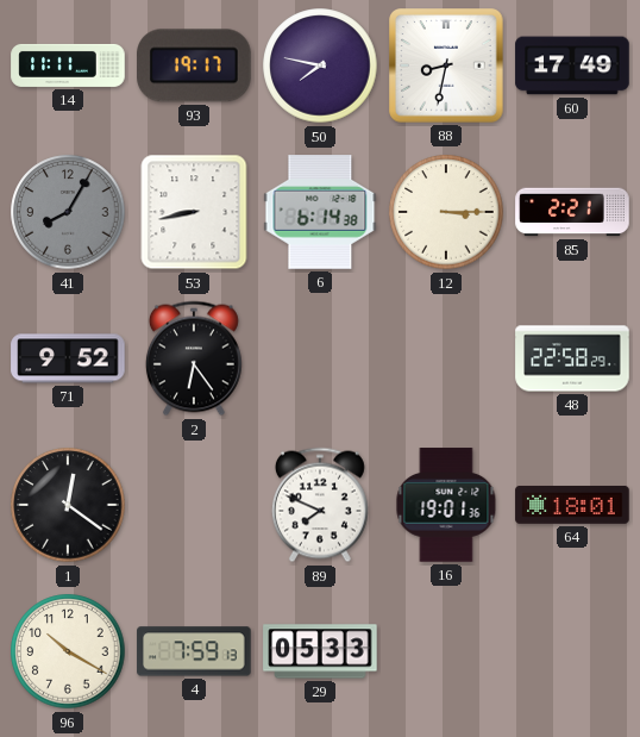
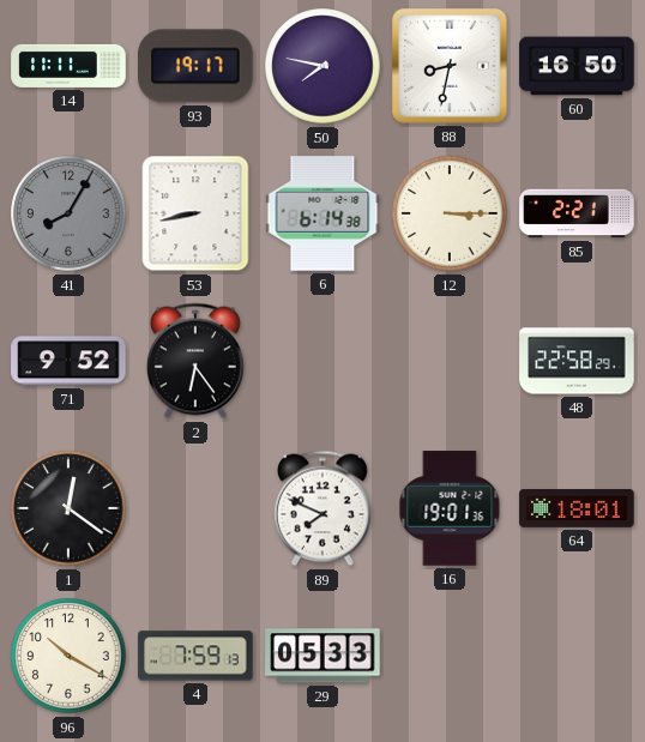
60: 17:49 -> 16:50
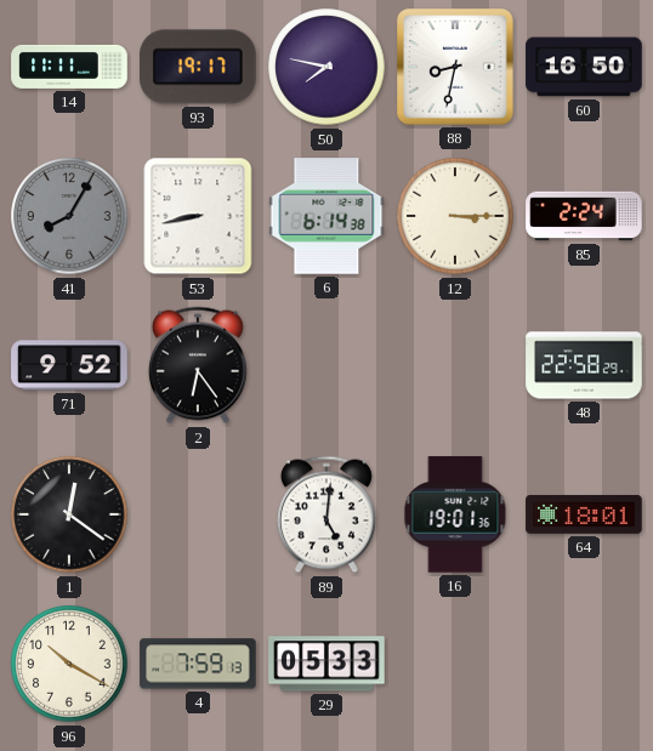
85: 2:21 -> 2:24
89: 7:49 -> 5:01
